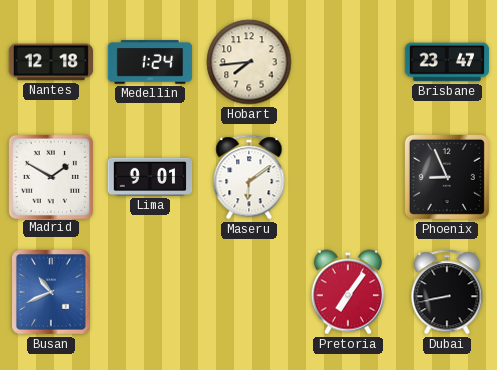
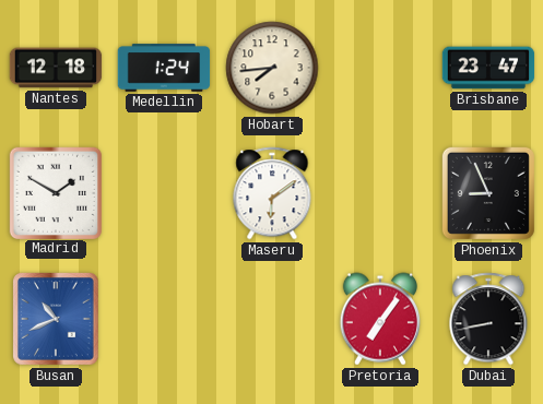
Lima: 9:01 -> none
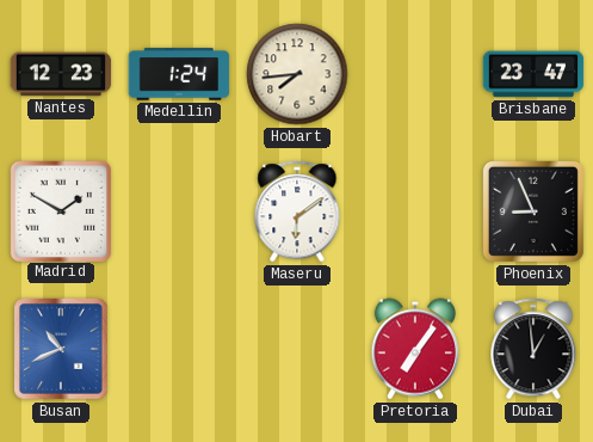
Nantes: 12:18 -> 12:23
Dubai: 8:43 -> 12:59
